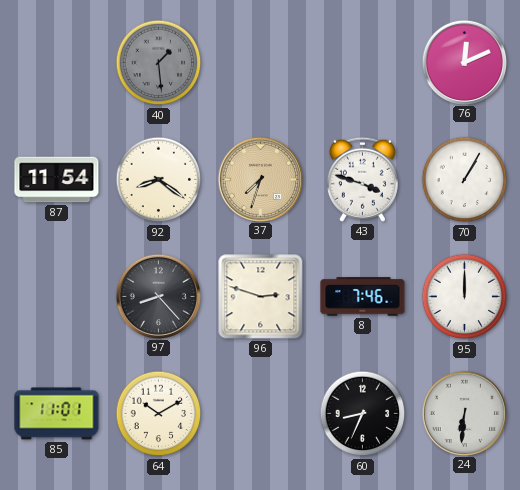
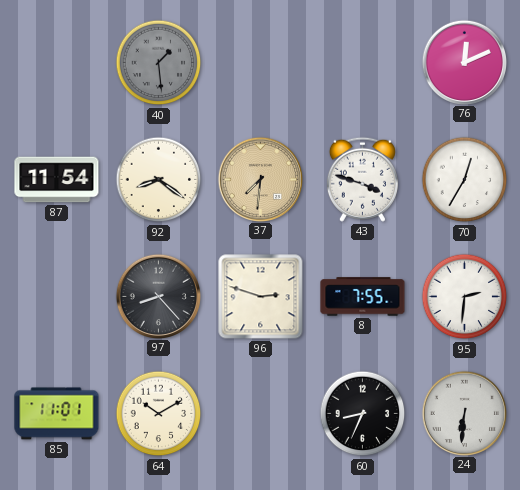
37: 7:33 -> 7:31
70: 1:05 -> 12:35
8: 7:46 -> 7:55
95: 12:00 -> 2:31
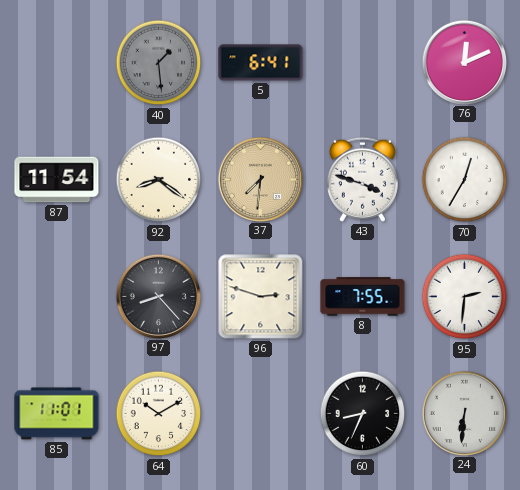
5: none -> 6:41
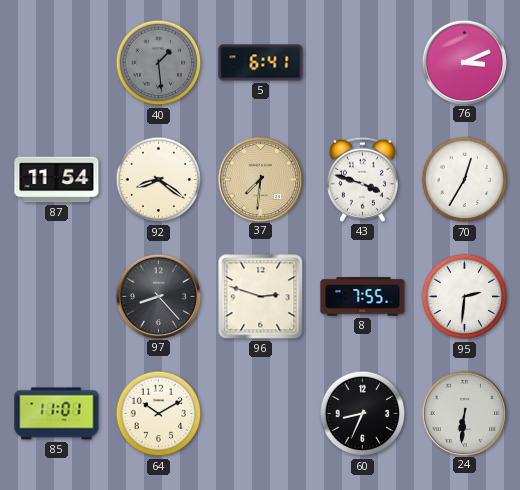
76: 12:11 -> 3:11
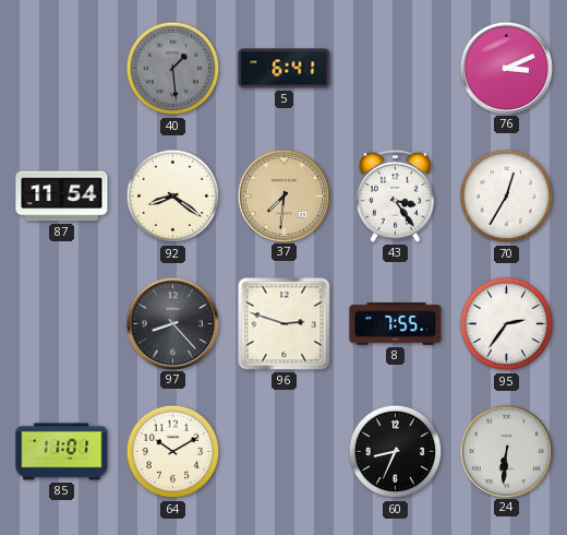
43: 3:48 -> 3:24
95: 2:31 -> 2:36
